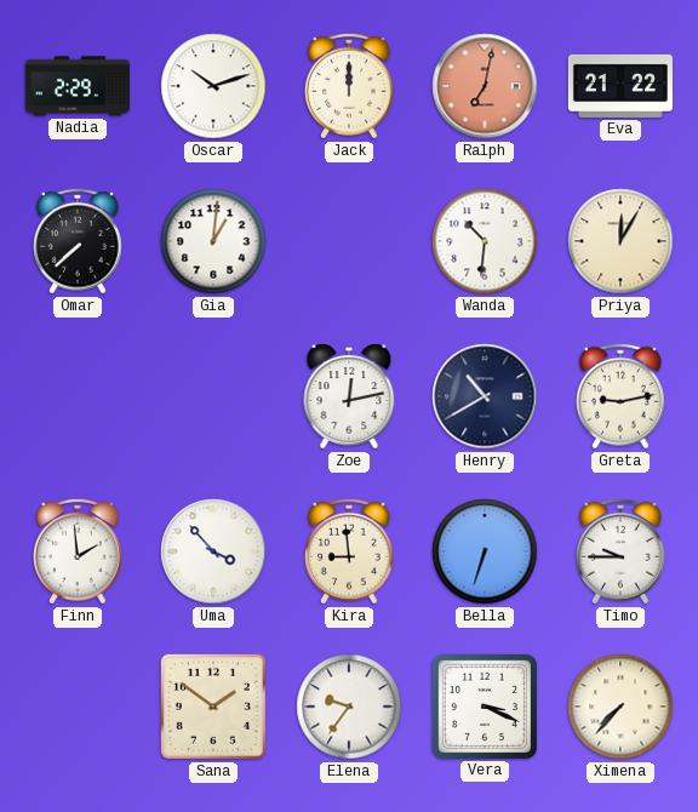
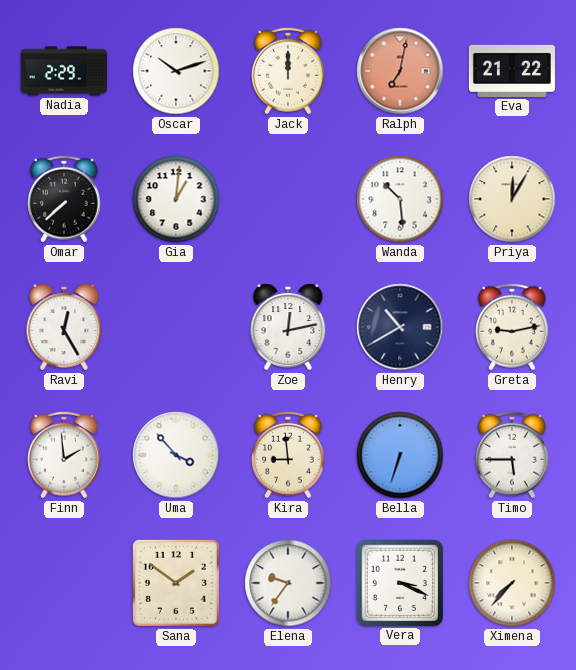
Wanda: 10:31 -> 10:29
Ravi: none -> 12:25
Timo: 9:45 -> 5:45
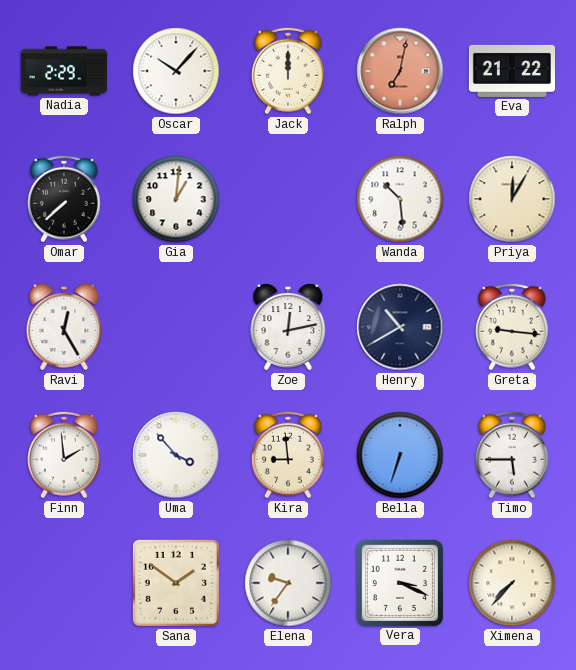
Oscar: 10:12 -> 10:07
Greta: 9:13 -> 9:16
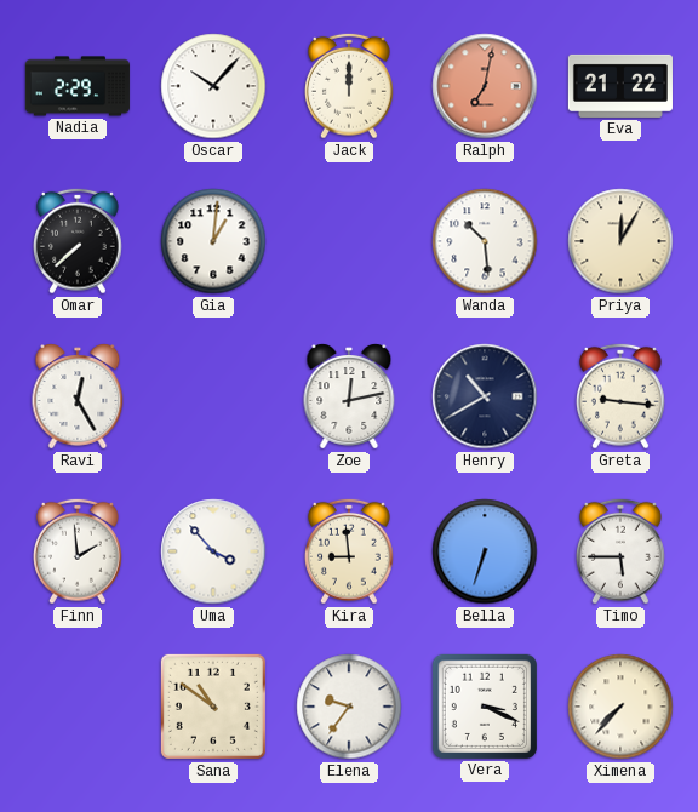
Sana: 1:51 -> 10:51
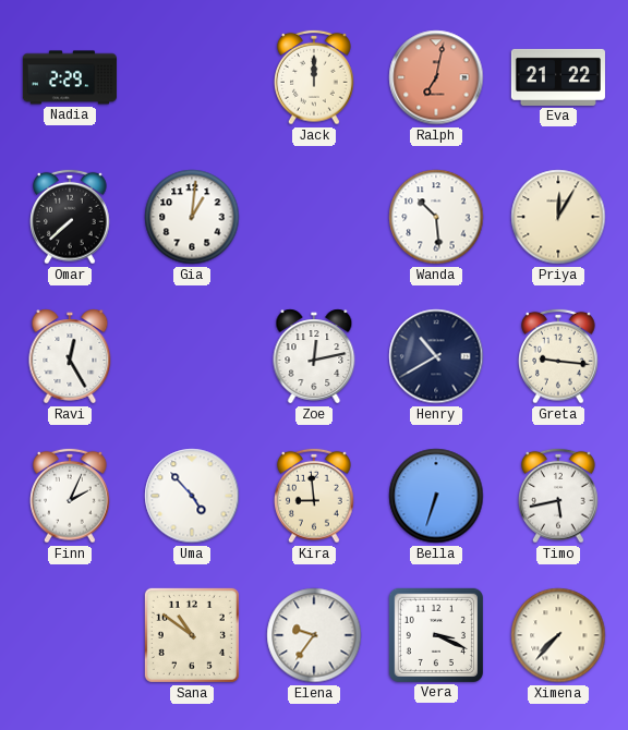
Oscar: 10:07 -> none
Finn: 1:59 -> 2:04
Uma: 3:53 -> 4:53
Timo: 5:45 -> 5:43
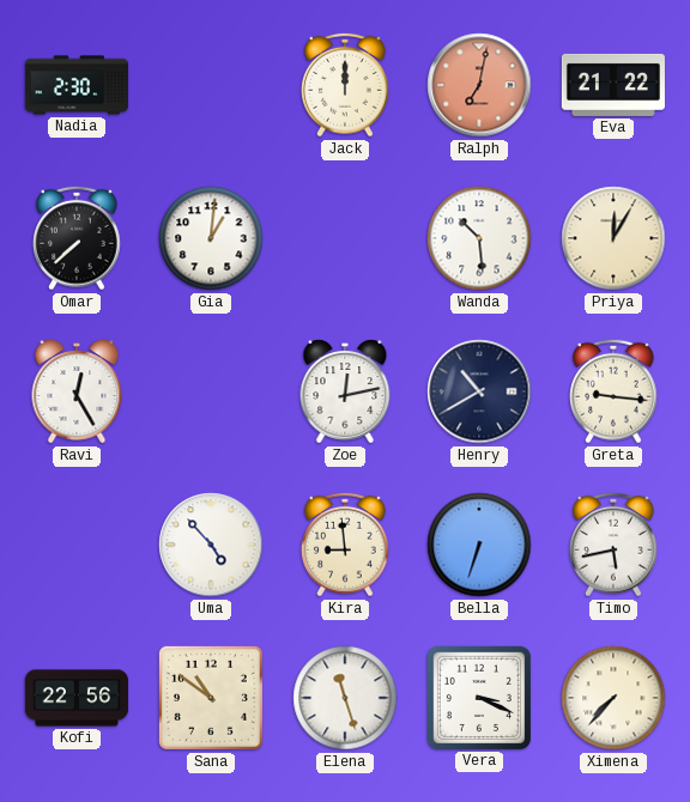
Nadia: 2:29 -> 2:30
Finn: 2:04 -> none
Kofi: none -> 22:56
Elena: 9:36 -> 11:27
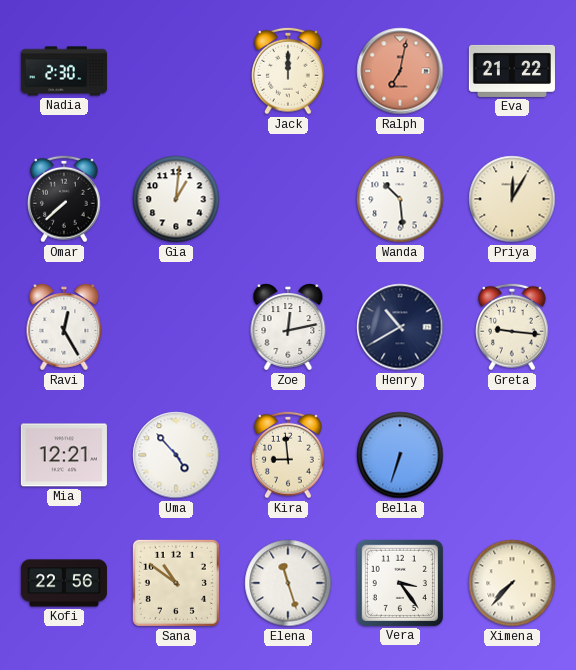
Mia: none -> 12:21
Timo: 5:43 -> none
Vera: 3:19 -> 3:24
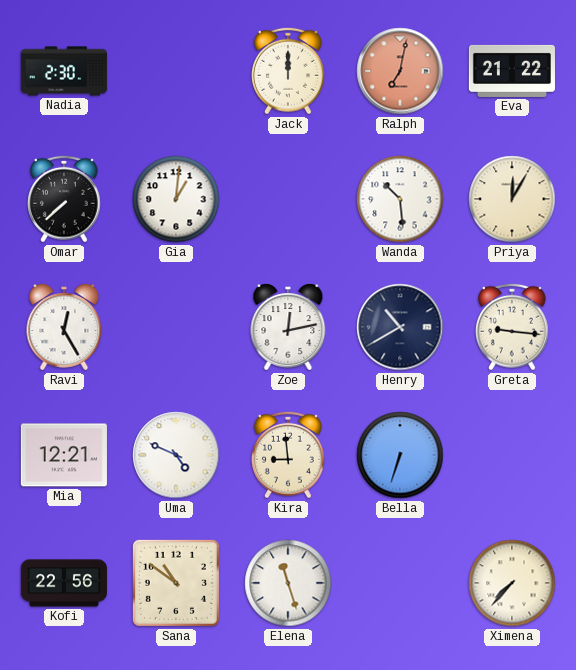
Uma: 4:53 -> 4:49
Vera: 3:24 -> none
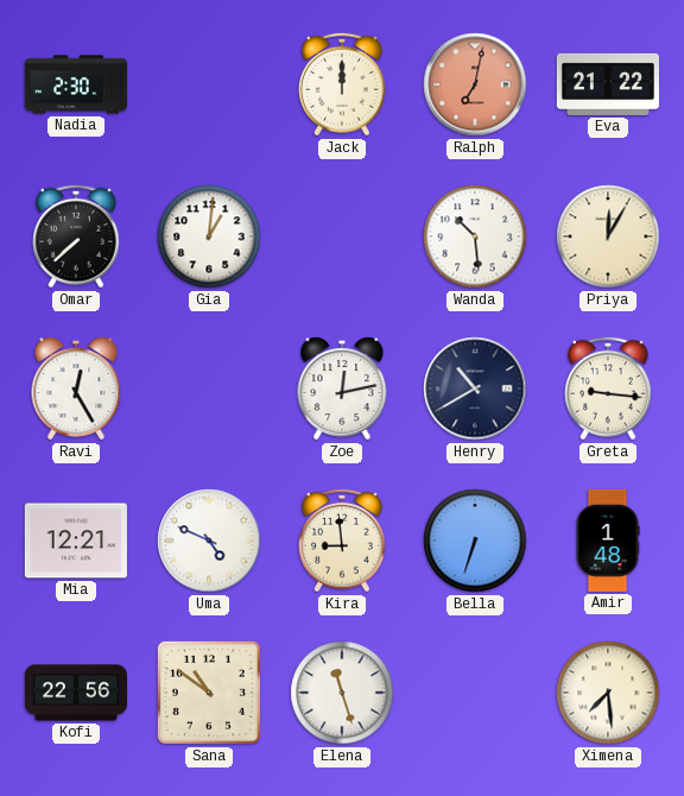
Amir: none -> 1:48
Ximena: 7:37 -> 7:29
